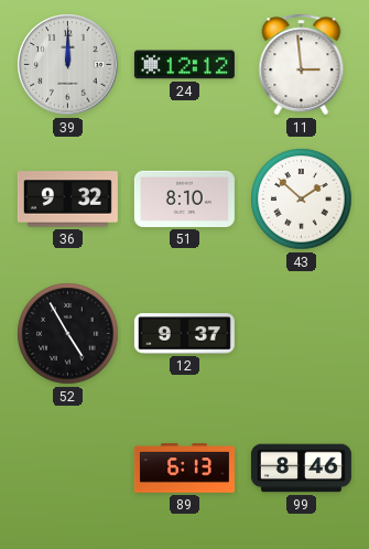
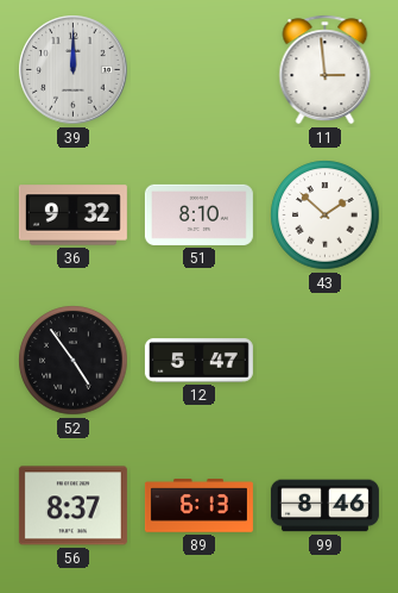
24: 12:12 -> none
52: 4:55 -> 4:54
12: 9:37 -> 5:47
56: none -> 8:37
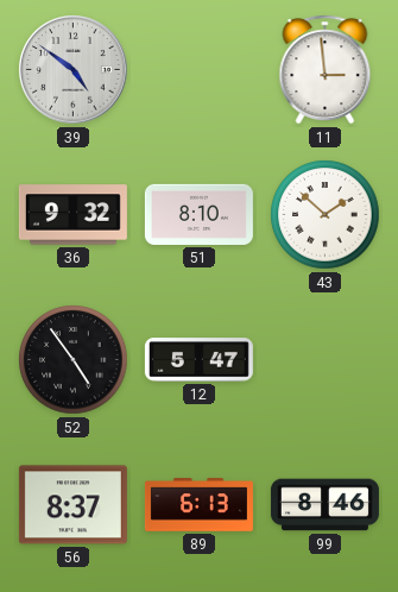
39: 12:00 -> 4:51
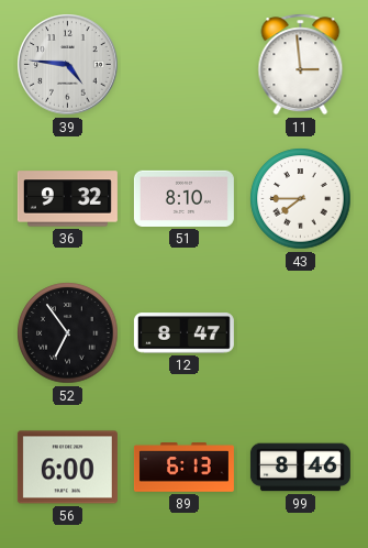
39: 4:51 -> 4:46
43: 1:52 -> 7:45
52: 4:54 -> 6:54
12: 5:47 -> 8:47
56: 8:37 -> 6:00
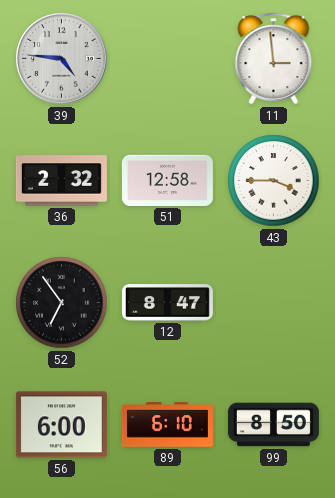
36: 9:32 -> 2:32
51: 8:10 -> 12:58
43: 7:45 -> 3:45
89: 6:13 -> 6:10
99: 8:46 -> 8:50
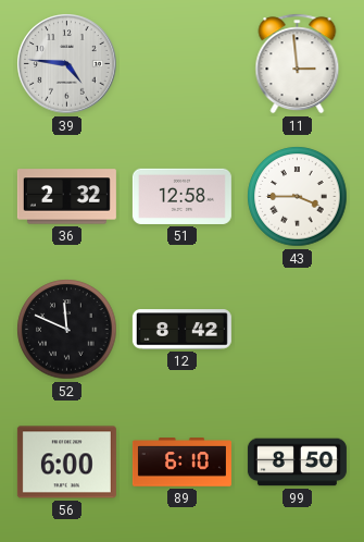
52: 6:54 -> 11:49
12: 8:47 -> 8:42
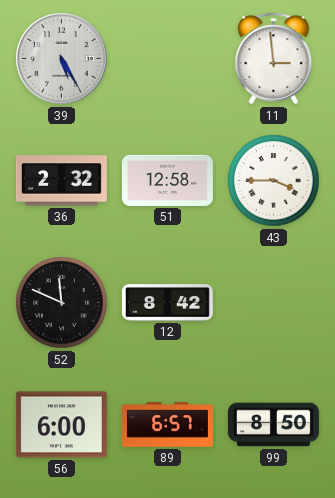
39: 4:46 -> 5:25
89: 6:10 -> 6:57
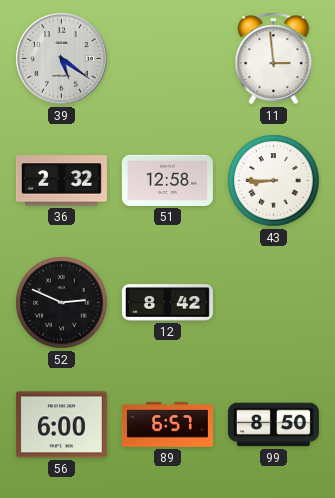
39: 5:25 -> 5:21
43: 3:45 -> 8:45
52: 11:49 -> 2:49
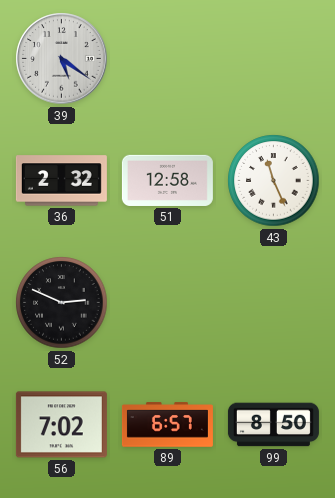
11: 2:59 -> none
43: 8:45 -> 11:26
12: 8:42 -> none
56: 6:00 -> 7:02
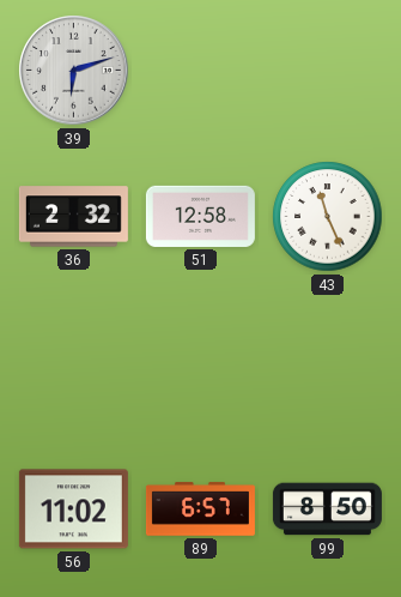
39: 5:21 -> 6:12
52: 2:49 -> none
56: 7:02 -> 11:02
